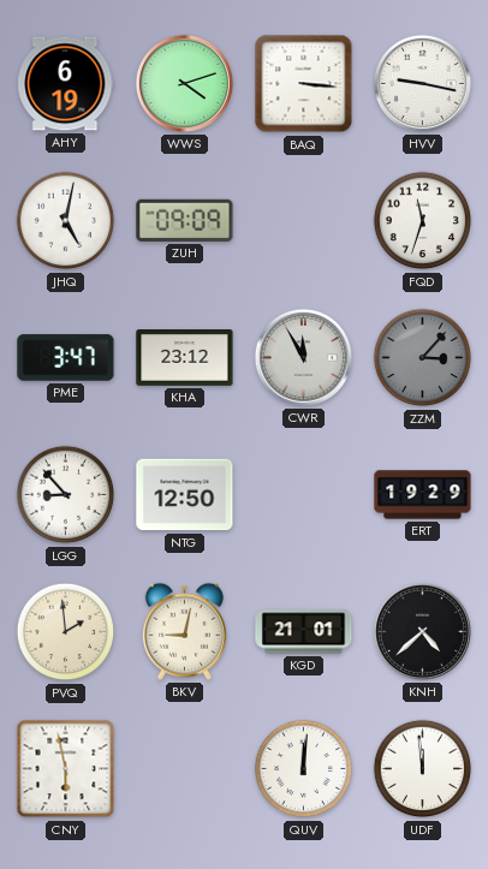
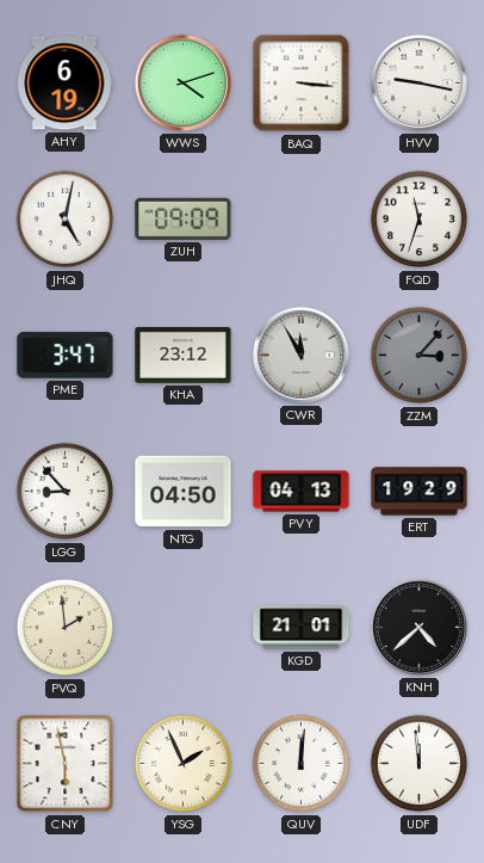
NTG: 12:50 -> 04:50
PVY: none -> 04:13
BKV: 9:02 -> none
YSG: none -> 1:56
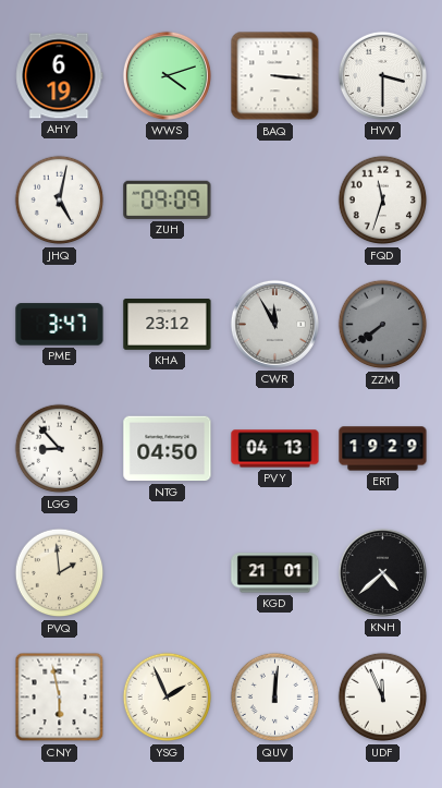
HVV: 9:17 -> 3:30
ZZM: 3:07 -> 7:39
UDF: 11:59 -> 11:56
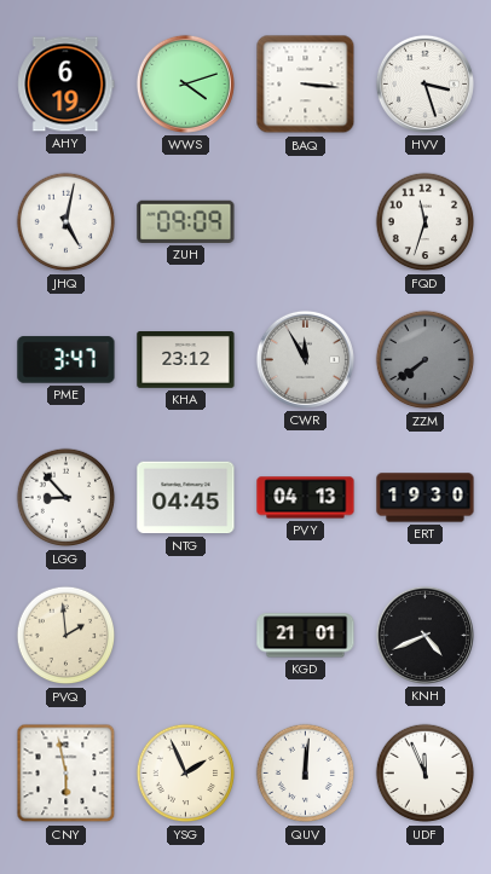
HVV: 3:30 -> 3:27
NTG: 04:50 -> 04:45
ERT: 19:29 -> 19:30
KNH: 4:38 -> 4:41
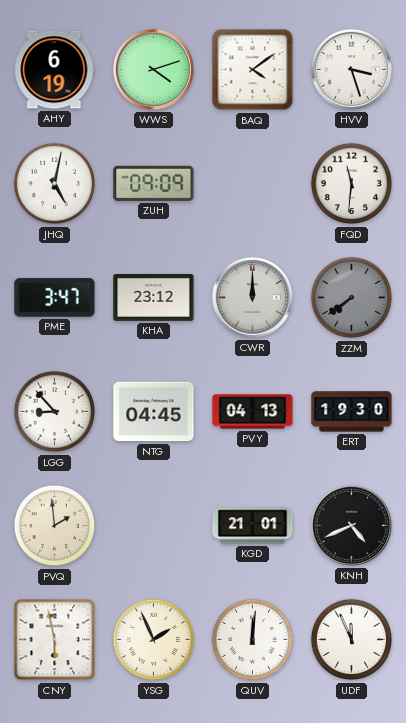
BAQ: 3:16 -> 4:09
FQD: 11:33 -> 11:31
CWR: 11:55 -> 12:00
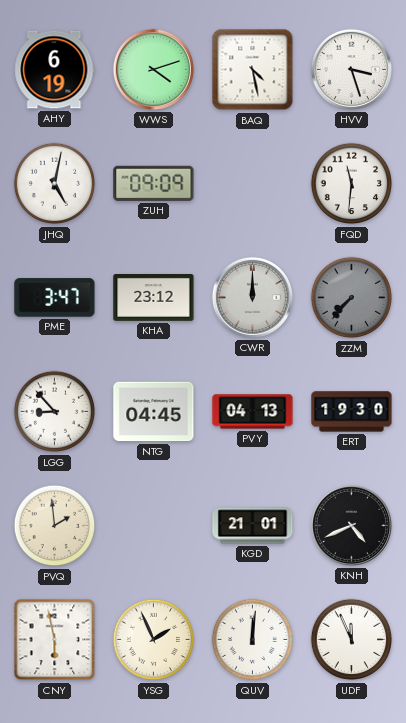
BAQ: 4:09 -> 4:28
ZZM: 7:39 -> 7:37
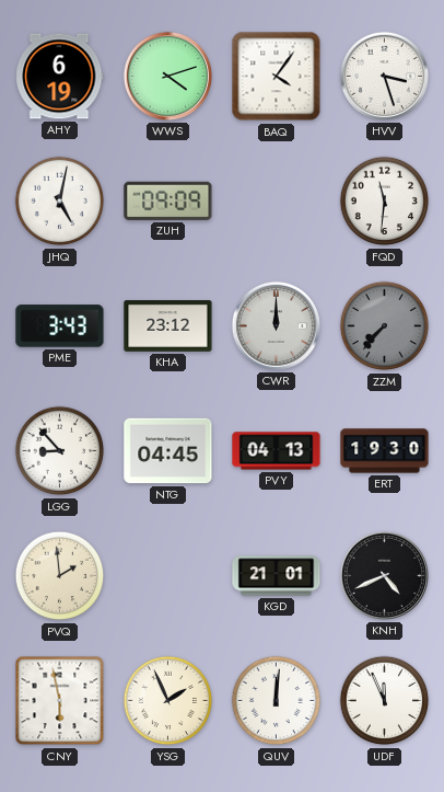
BAQ: 4:28 -> 4:06
PME: 3:47 -> 3:43
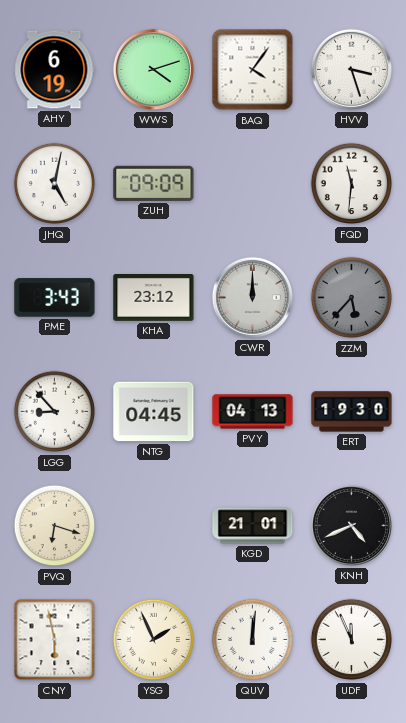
ZZM: 7:37 -> 5:37
PVQ: 1:59 -> 6:18
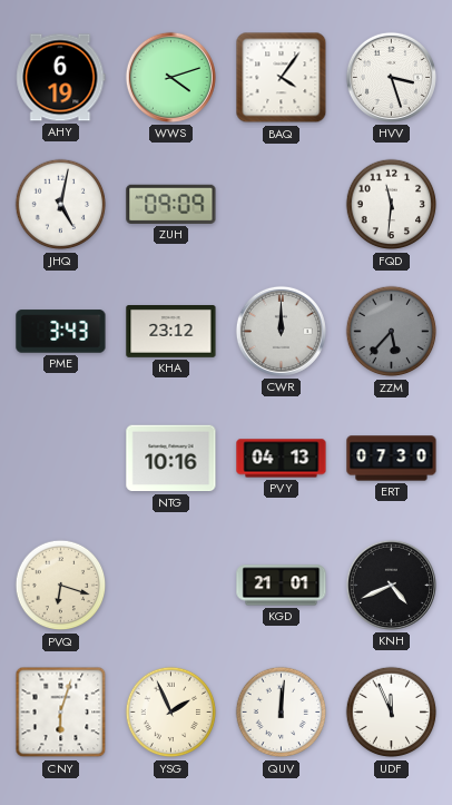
LGG: 8:53 -> none
NTG: 04:45 -> 10:16
ERT: 19:30 -> 07:30
CNY: 5:58 -> 6:03
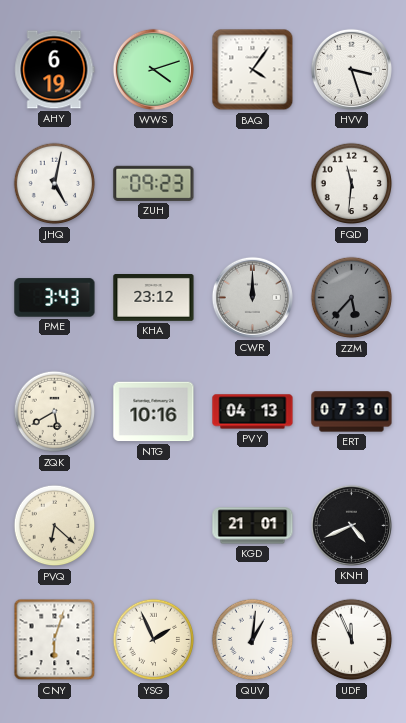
ZUH: 09:09 -> 09:23
ZQK: none -> 5:40
PVQ: 6:18 -> 6:22
QUV: 12:01 -> 1:01
